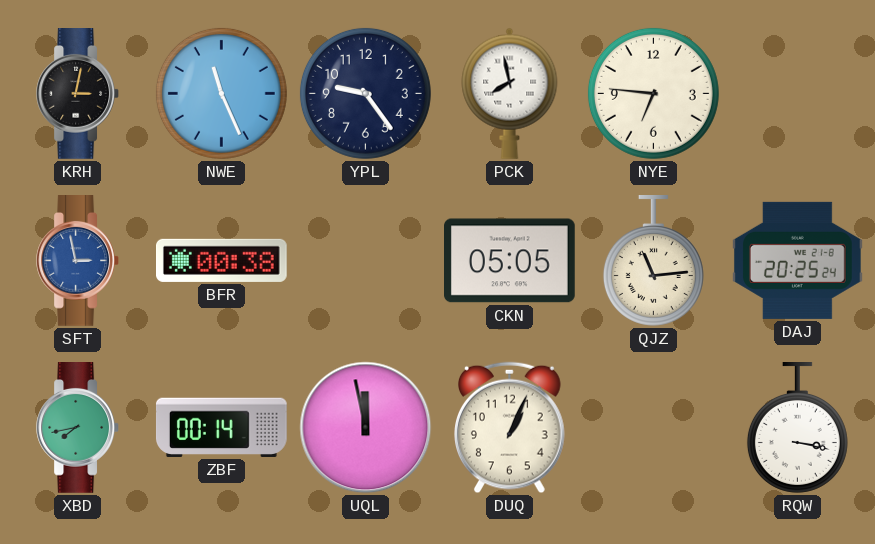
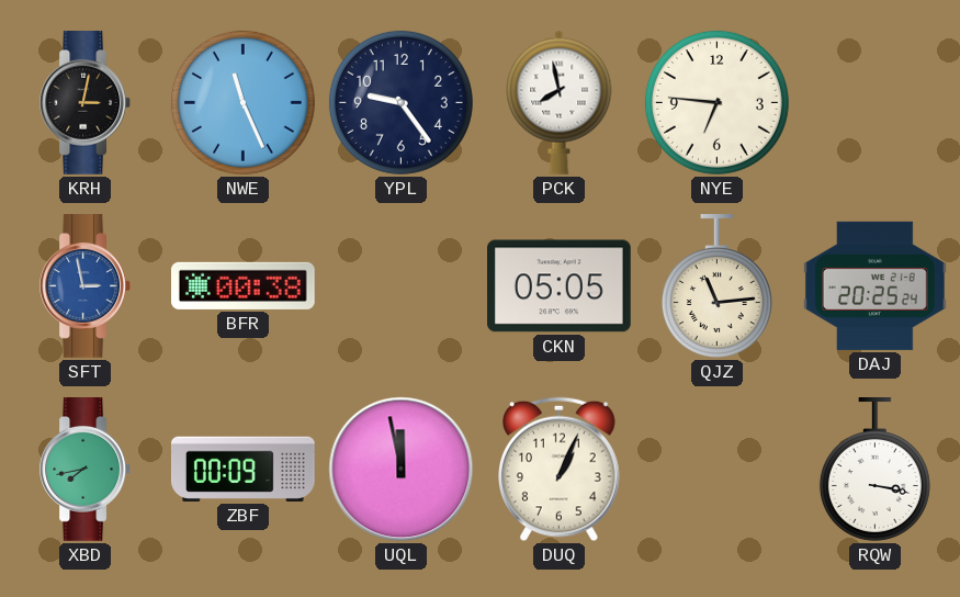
ZBF: 00:14 -> 00:09
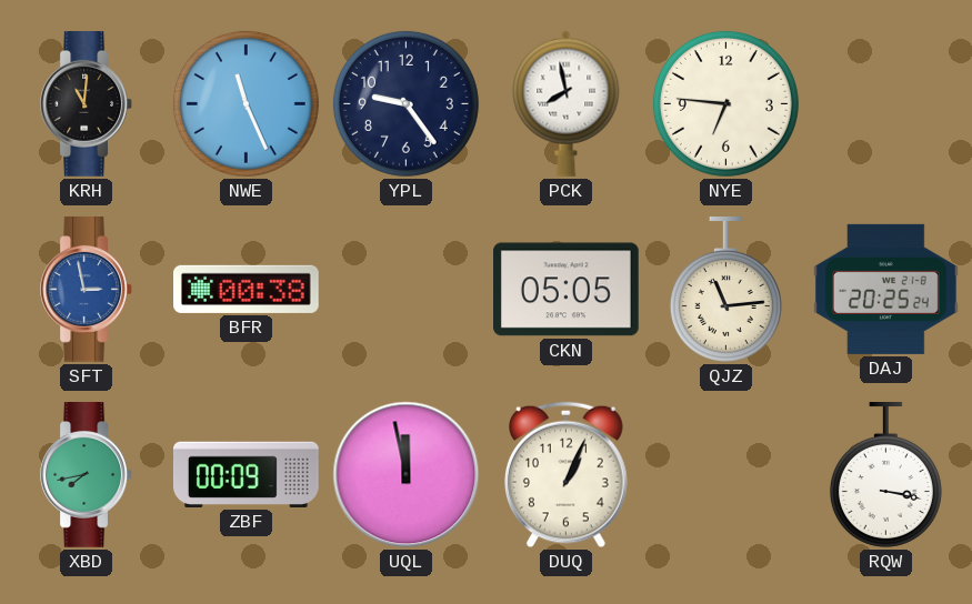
KRH: 3:02 -> 11:01
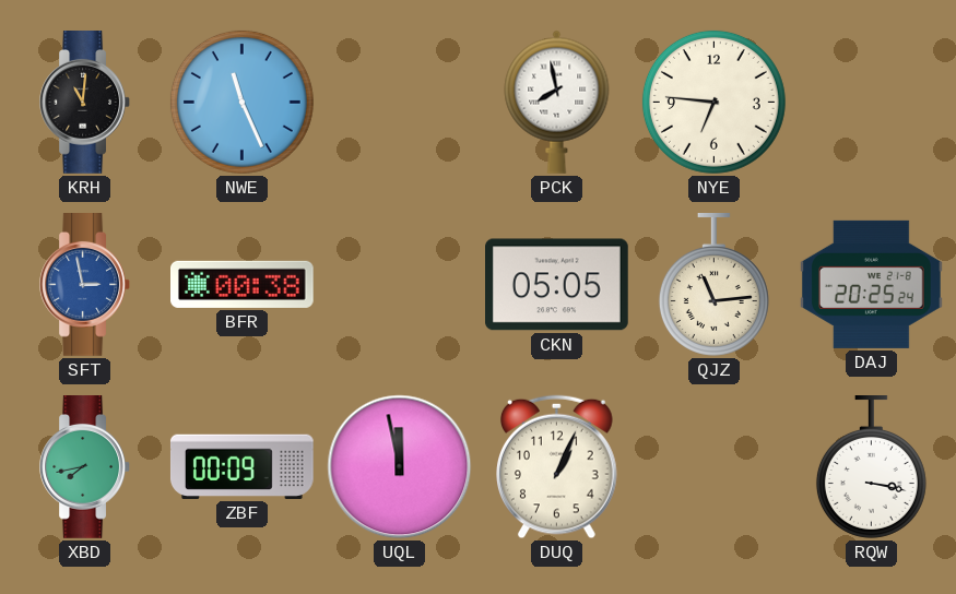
YPL: 9:24 -> none
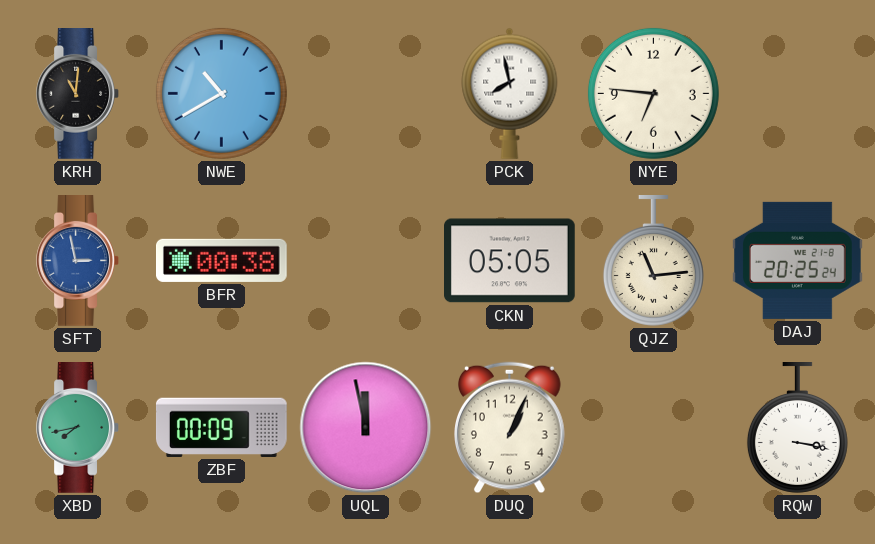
NWE: 11:26 -> 10:40
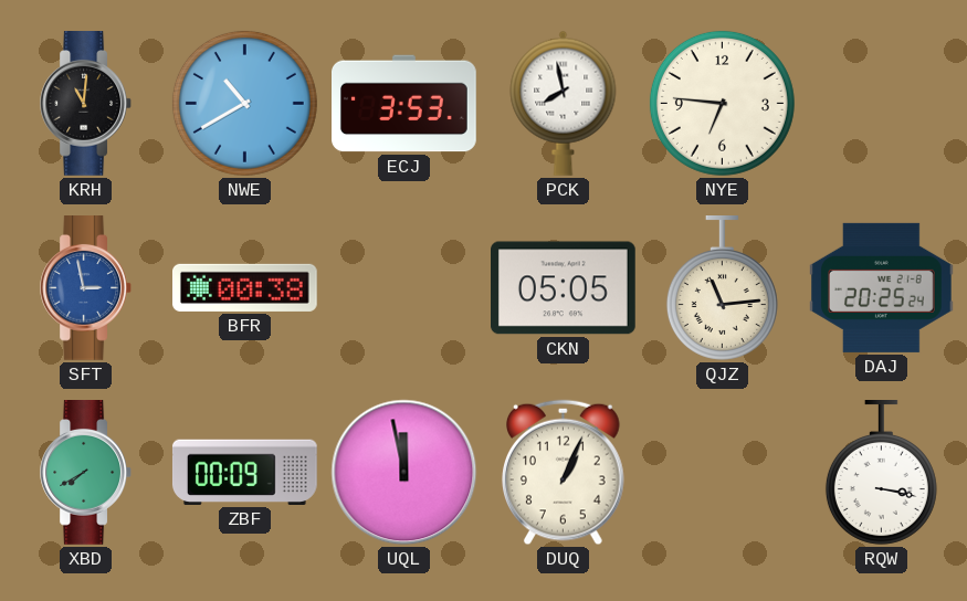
ECJ: none -> 3:53
XBD: 7:43 -> 7:40
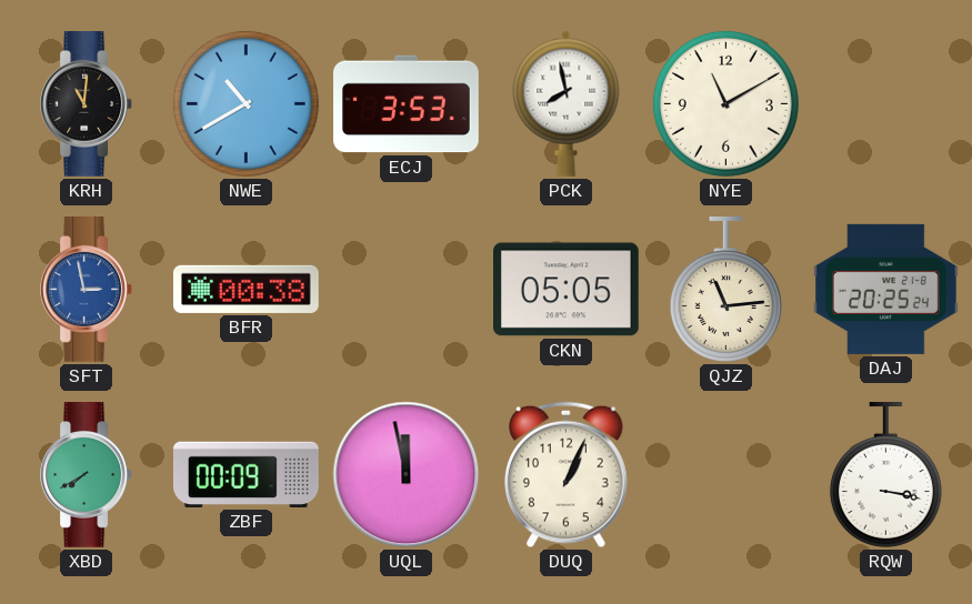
NYE: 6:46 -> 11:10
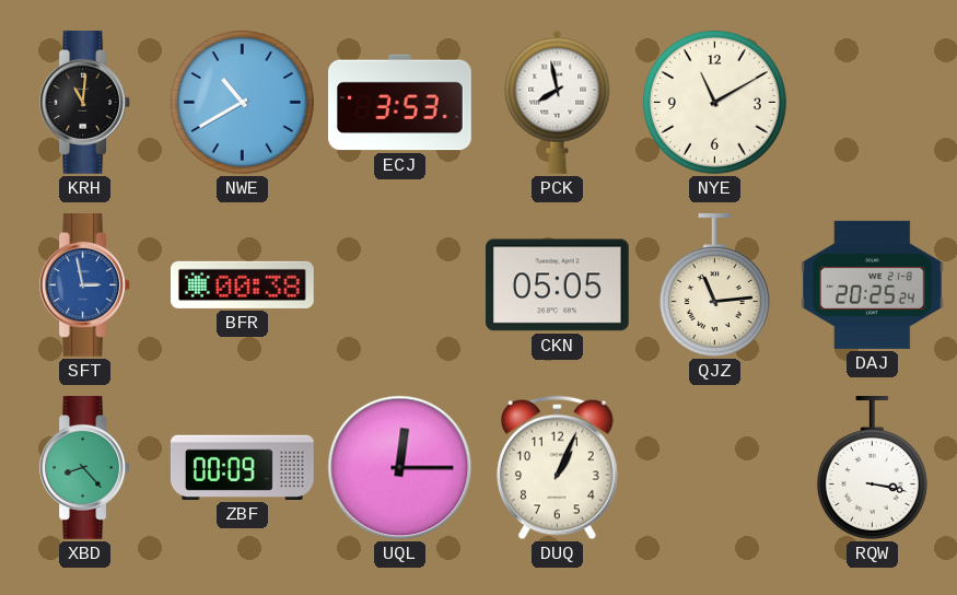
XBD: 7:40 -> 8:23
UQL: 11:58 -> 12:15
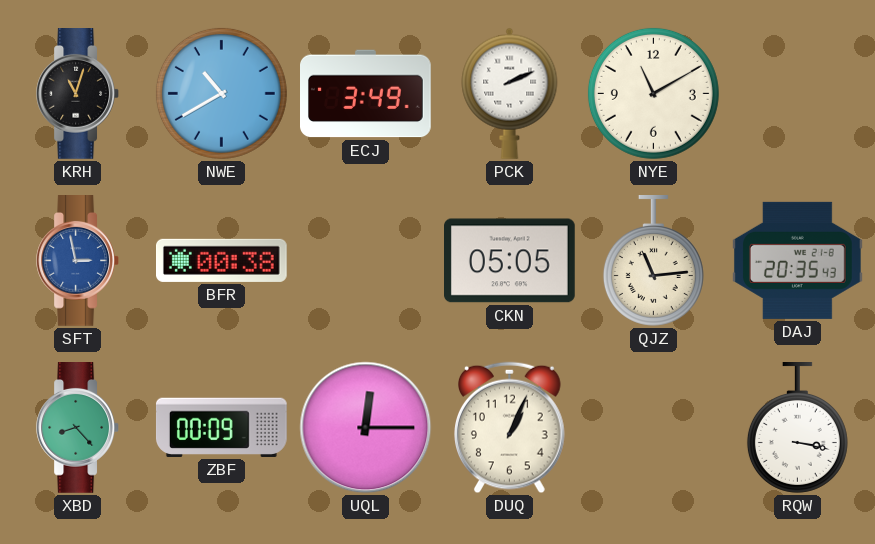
KRH: 11:01 -> 11:03
ECJ: 3:53 -> 3:49
PCK: 7:58 -> 2:11
DAJ: 20:25 -> 20:35
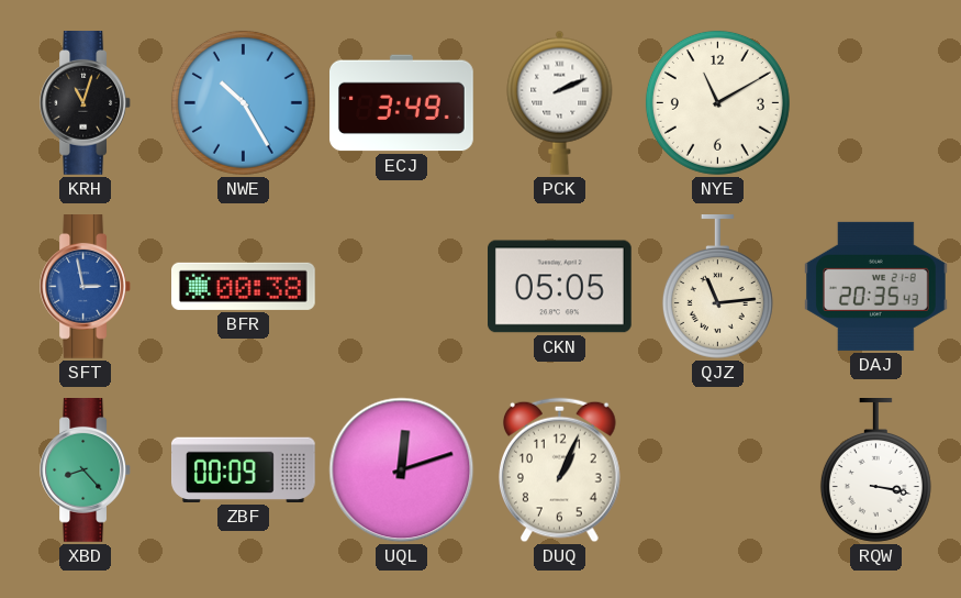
NWE: 10:40 -> 10:25
UQL: 12:15 -> 12:12
